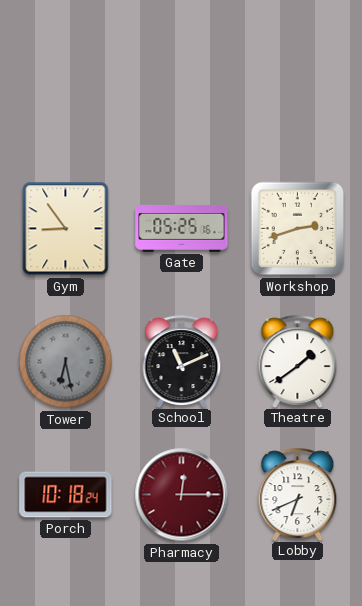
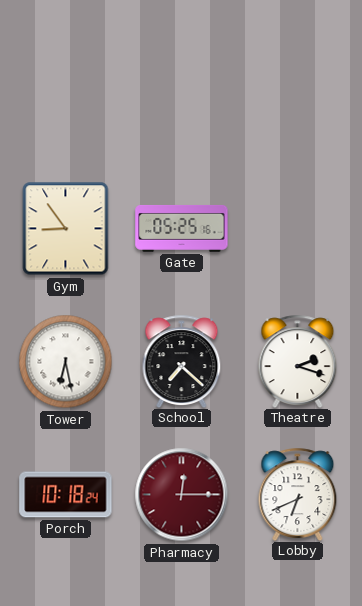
Workshop: 2:42 -> none
Tower dial: grey -> white
School: 11:11 -> 7:22
Theatre: 1:39 -> 2:18
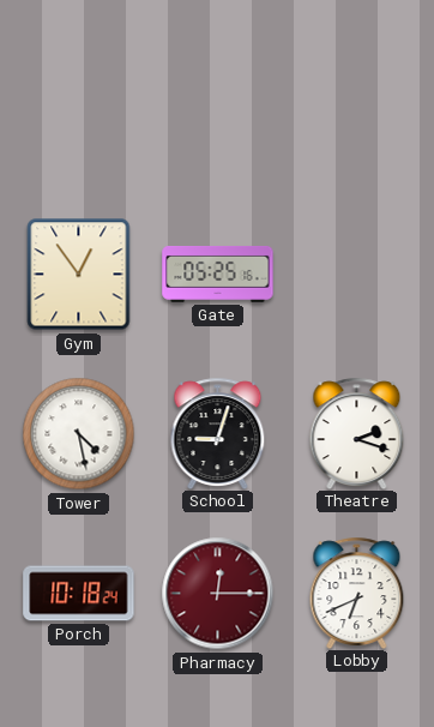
Gym: 8:54 -> 12:54
Tower: 6:28 -> 4:28
School: 7:22 -> 9:03
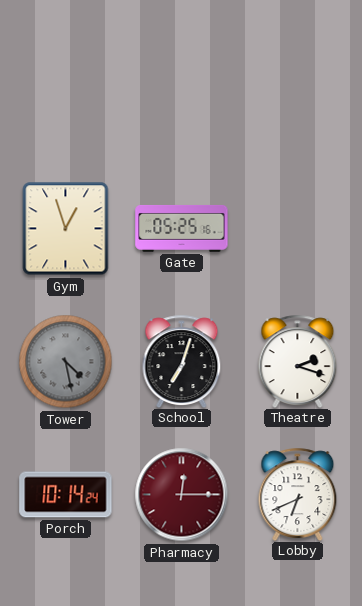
Gym: 12:54 -> 12:57
Tower dial: white -> grey
School: 9:03 -> 7:03
Porch: 10:18 -> 10:14
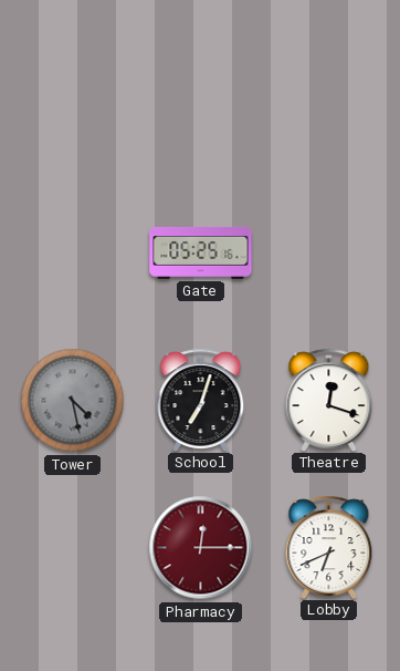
Gym: 12:57 -> none
Theatre: 2:18 -> 12:18
Porch: 10:14 -> none
